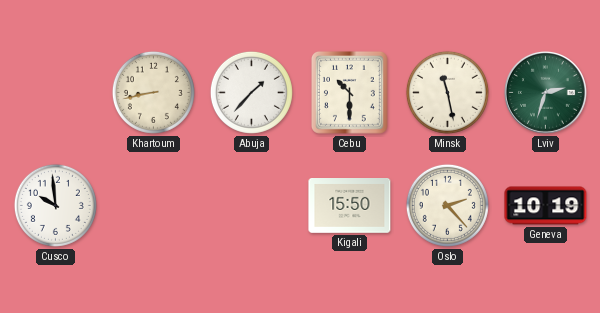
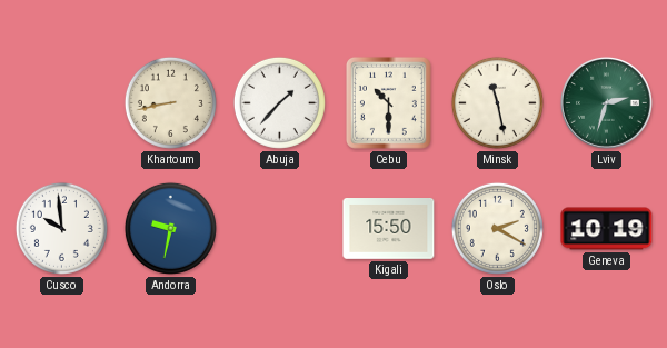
Andorra: none -> 9:32
Oslo: 2:23 -> 2:20
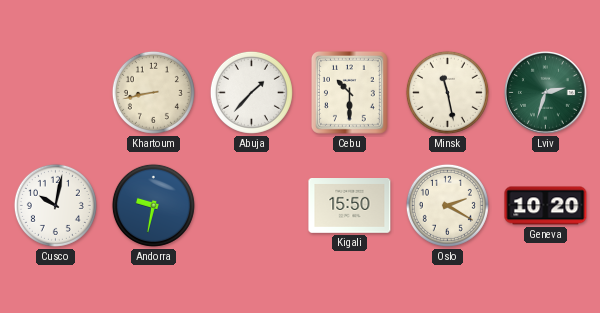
Cusco: 9:59 -> 10:02
Geneva: 10:19 -> 10:20
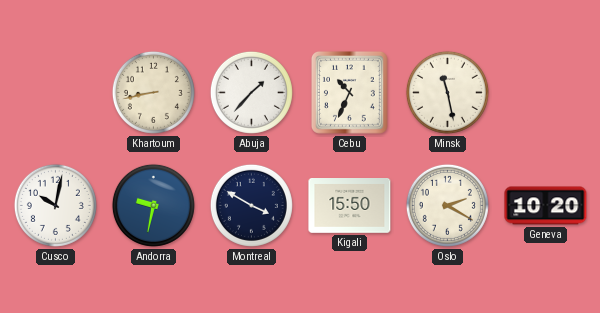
Cebu: 10:30 -> 10:34
Lviv: 2:33 -> none
Montreal: none -> 3:50
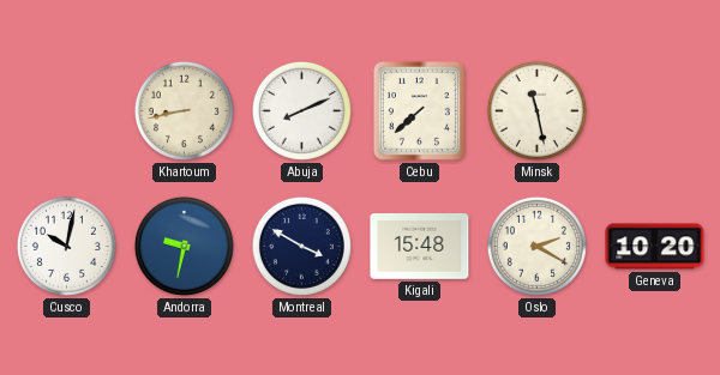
Abuja: 1:37 -> 8:11
Cebu: 10:34 -> 7:38
Kigali: 15:50 -> 15:48
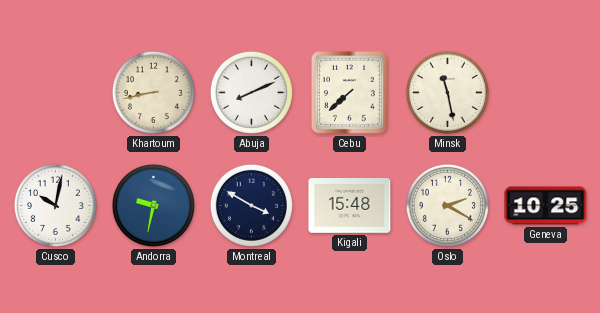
Geneva: 10:20 -> 10:25
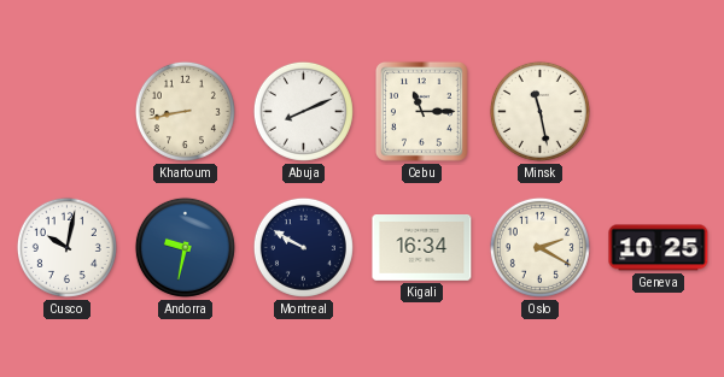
Cebu: 7:38 -> 11:15
Montreal: 3:50 -> 9:50
Kigali: 15:48 -> 16:34
